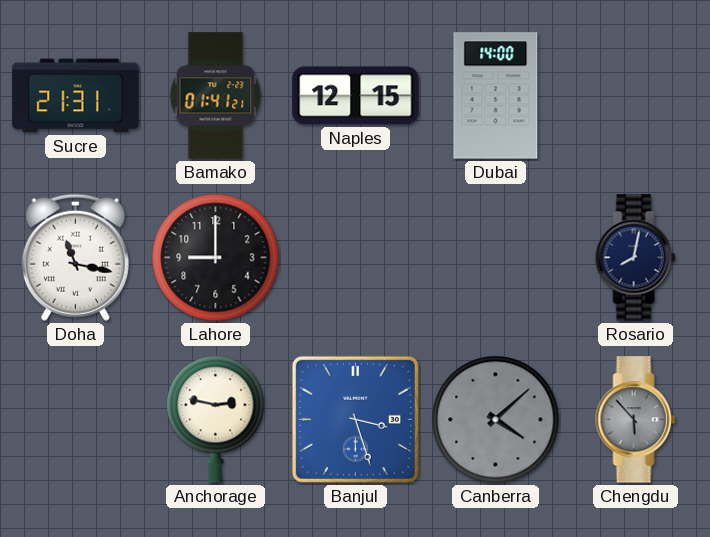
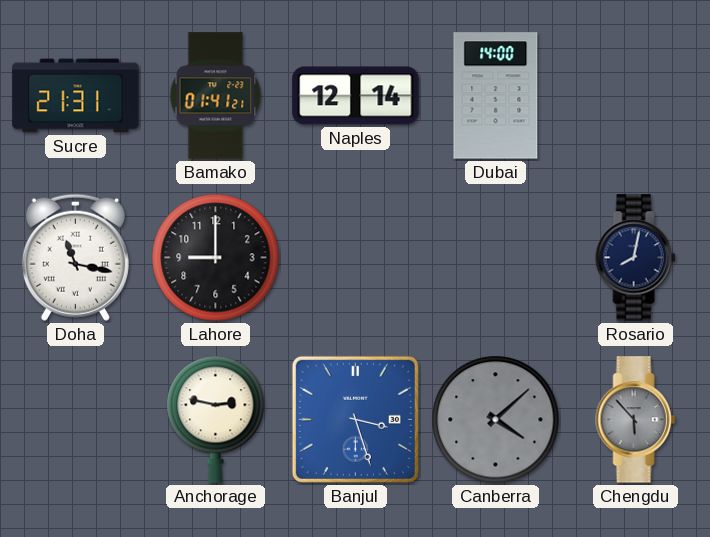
Naples: 12:15 -> 12:14
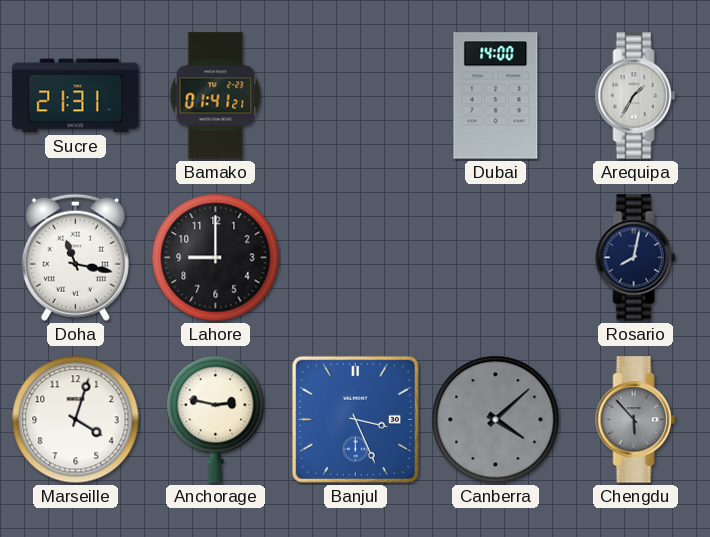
Naples: 12:14 -> none
Arequipa: none -> 1:35
Marseille: none -> 4:03
Banjul: 3:27 -> 3:26
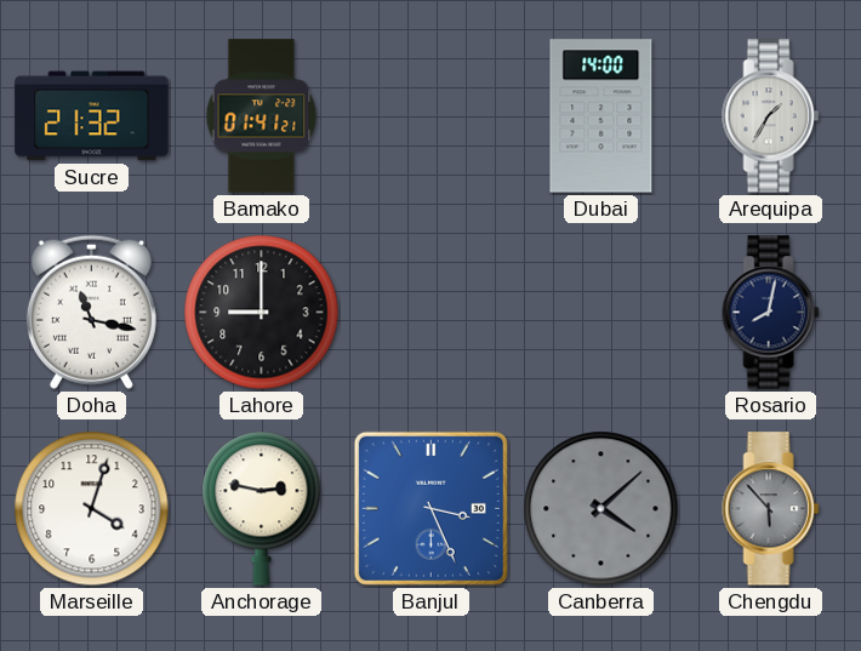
Sucre: 21:31 -> 21:32
